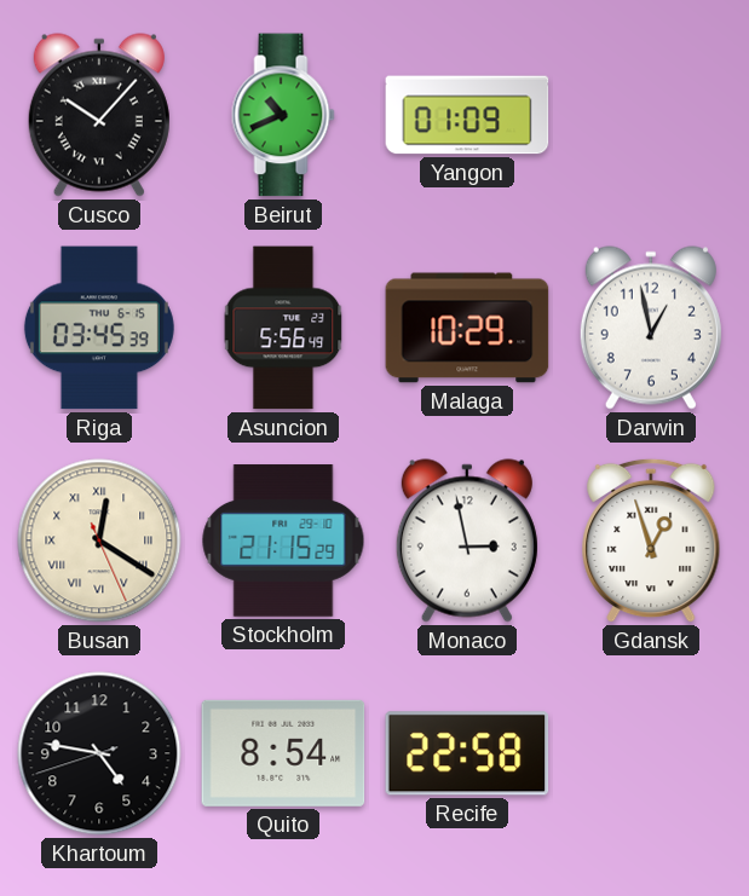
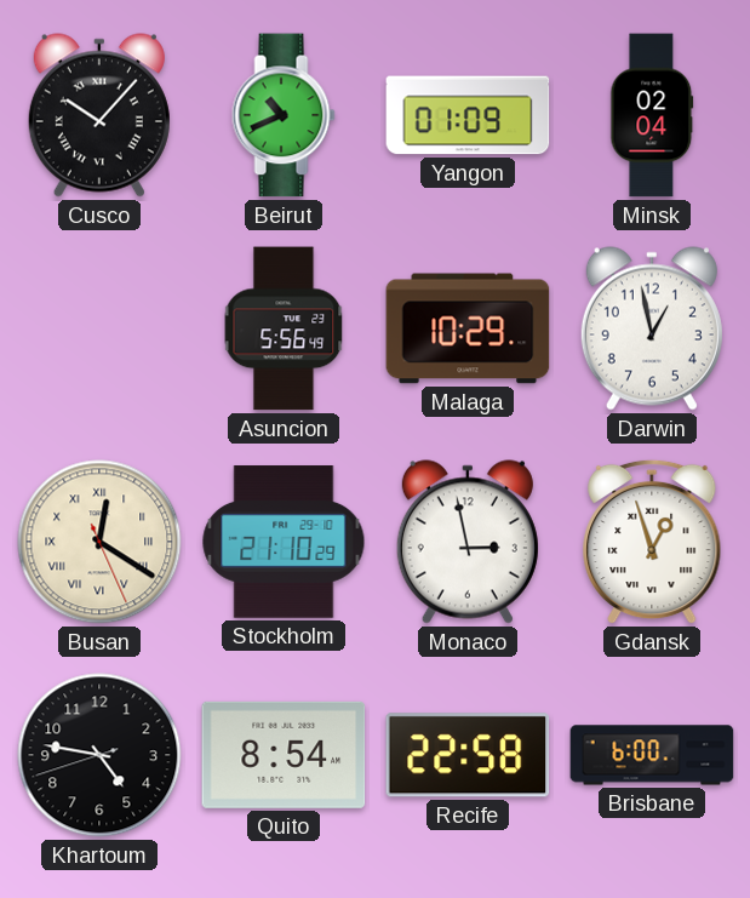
Minsk: none -> 02:04
Riga: 03:45 -> none
Stockholm: 21:15 -> 21:10
Brisbane: none -> 6:00
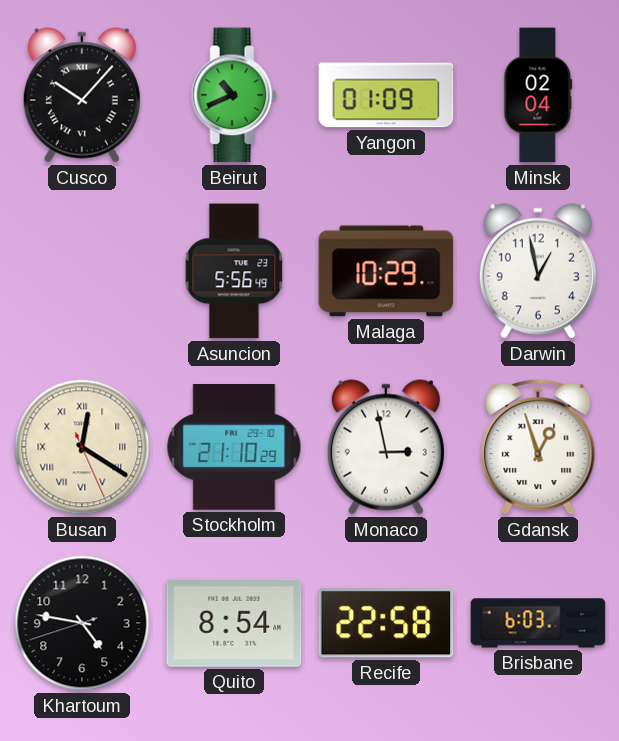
Brisbane: 6:00 -> 6:03
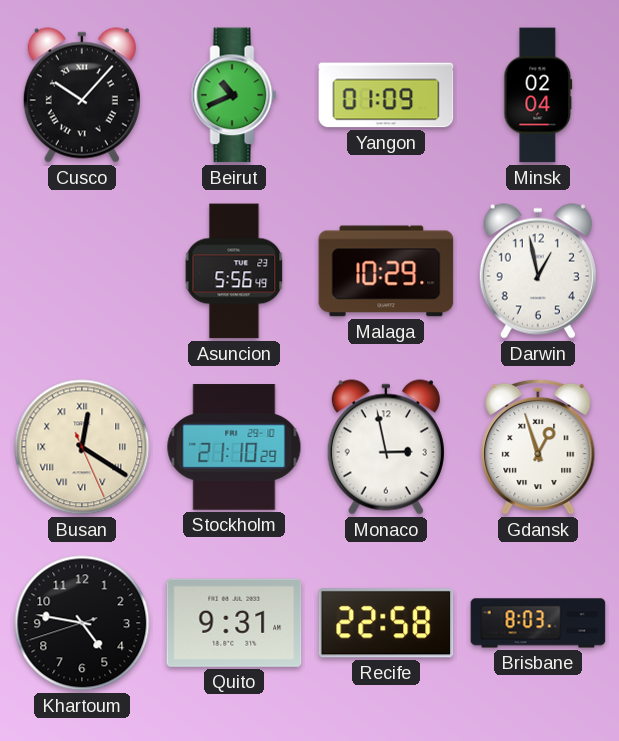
Quito: 8:54 -> 9:31
Brisbane: 6:03 -> 8:03
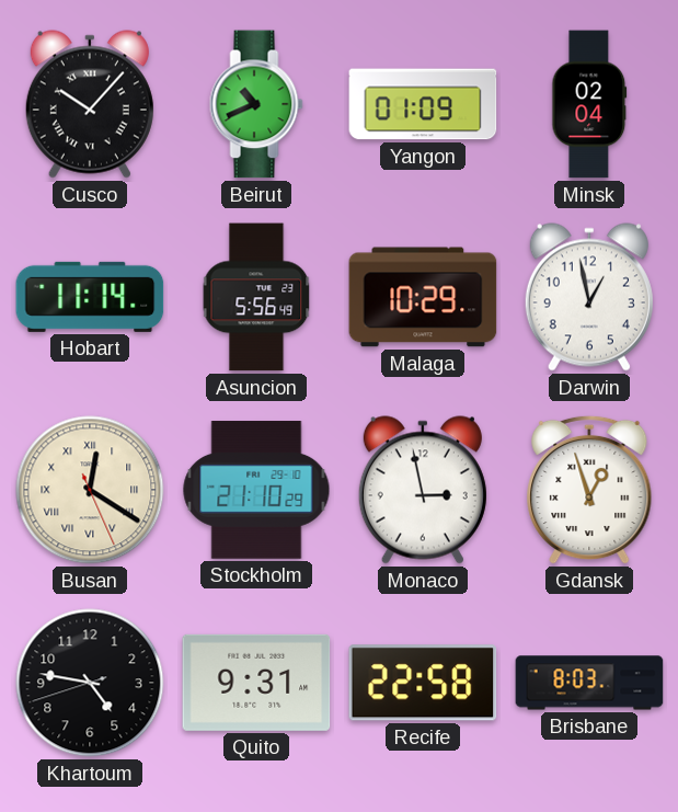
Hobart: none -> 11:14
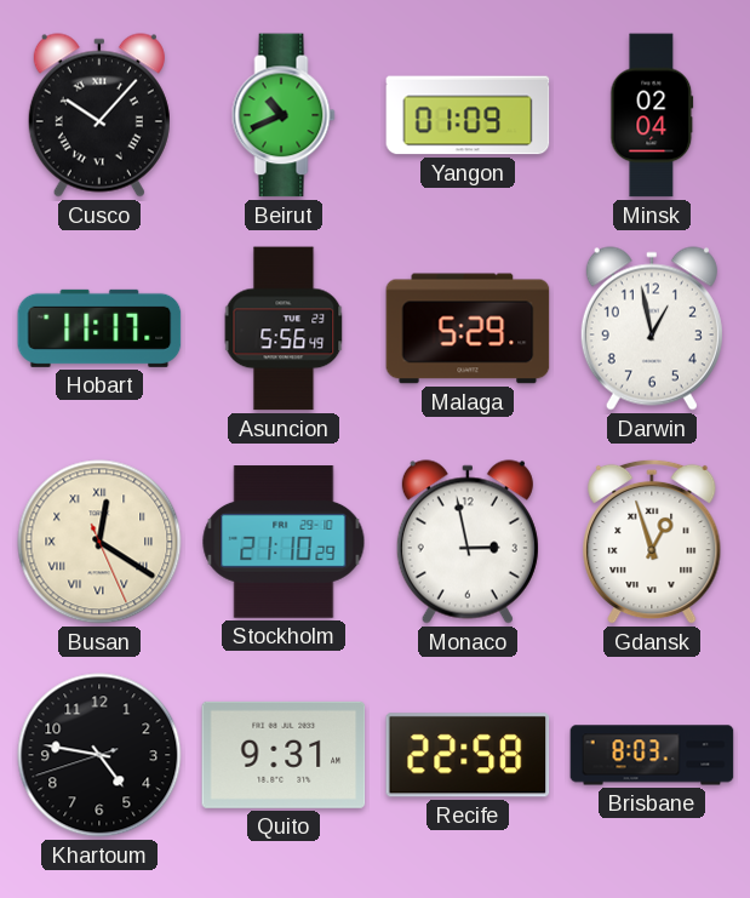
Hobart: 11:14 -> 11:17
Malaga: 10:29 -> 5:29
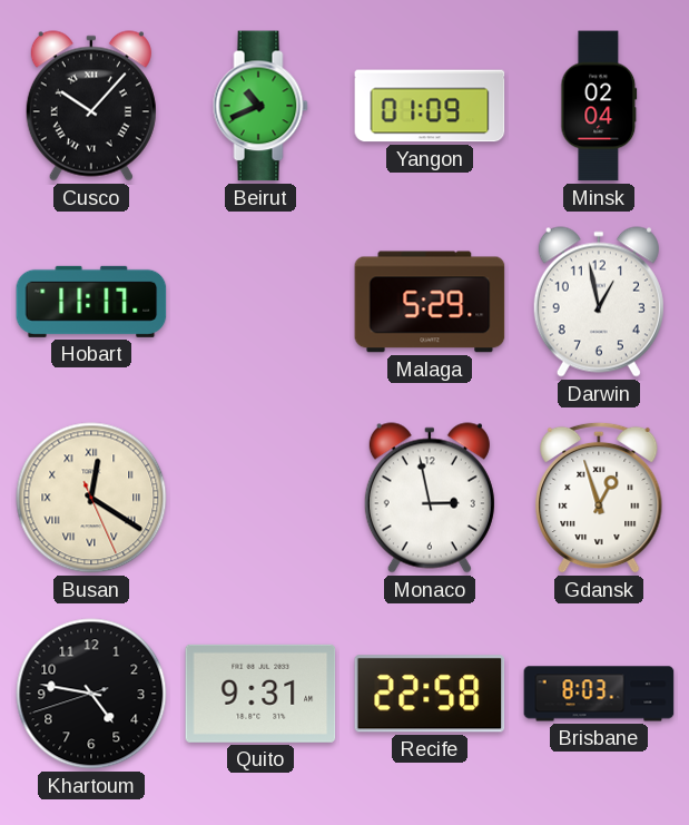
Asuncion: 5:56 -> none
Stockholm: 21:10 -> none
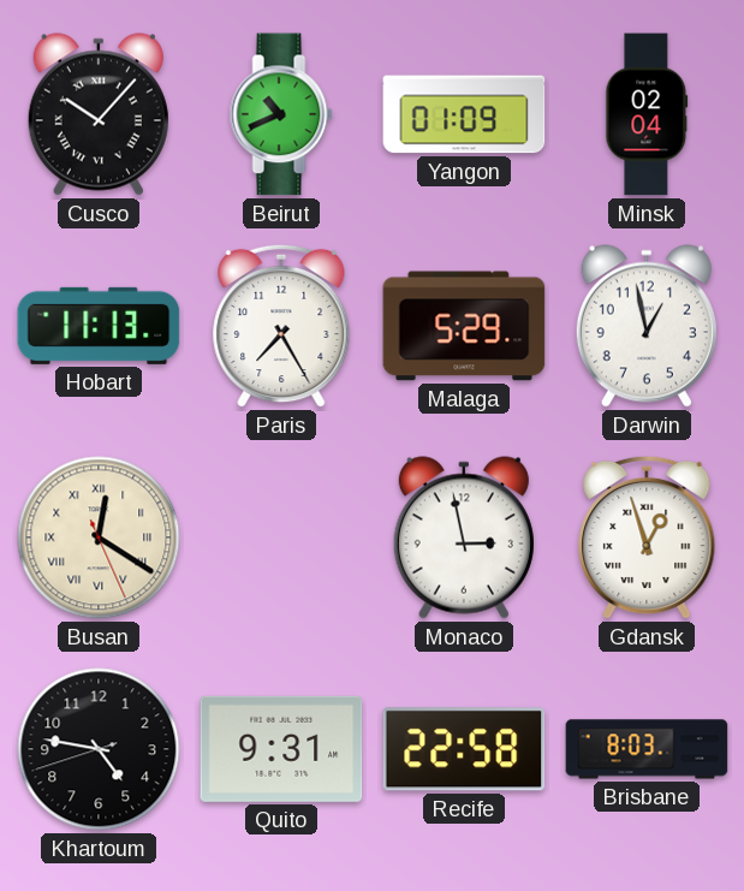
Hobart: 11:17 -> 11:13
Paris: none -> 7:25
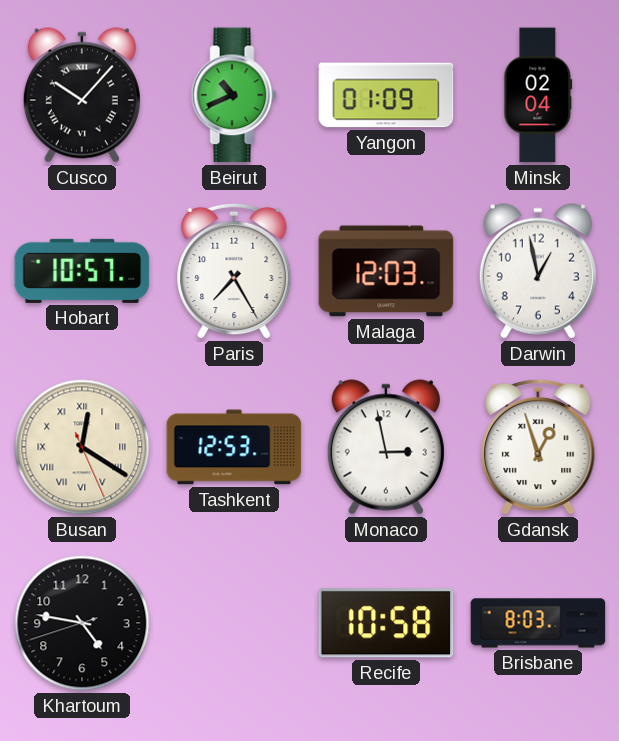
Hobart: 11:13 -> 10:57
Malaga: 5:29 -> 12:03
Tashkent: none -> 12:53
Quito: 9:31 -> none
Recife: 22:58 -> 10:58
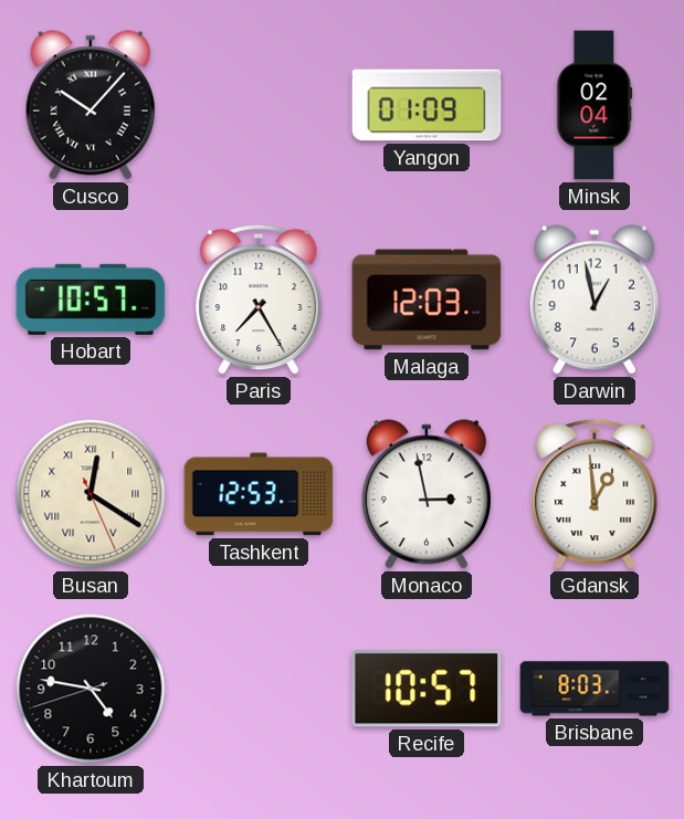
Beirut: 10:41 -> none
Gdansk: 12:57 -> 12:59
Recife: 10:58 -> 10:57
